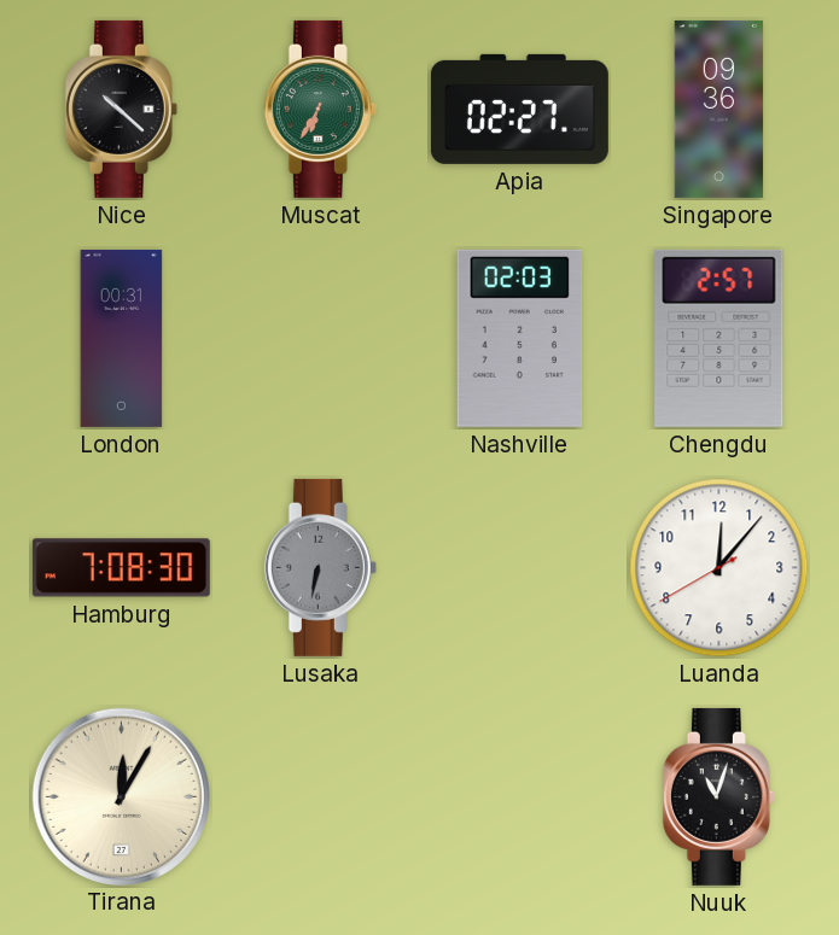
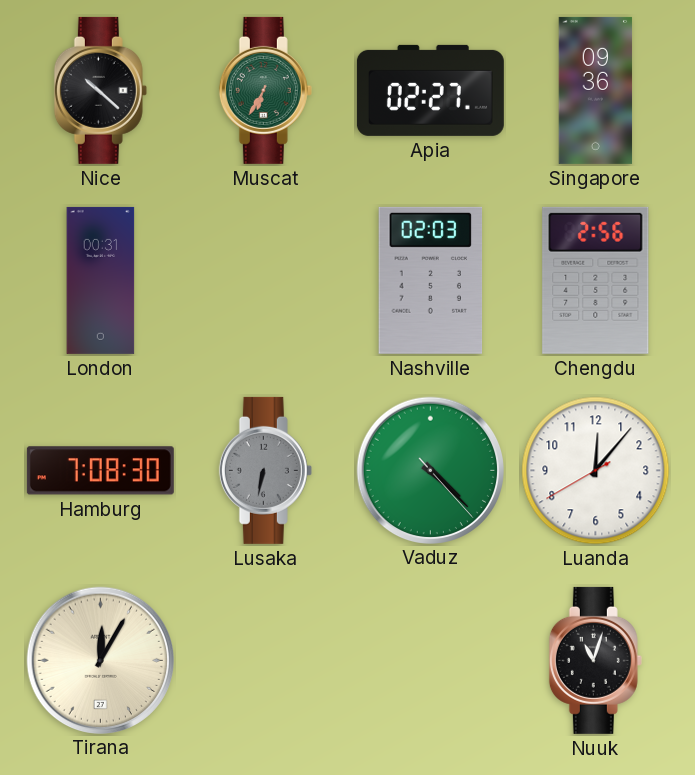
Chengdu: 2:57 -> 2:56
Vaduz: none -> 4:22
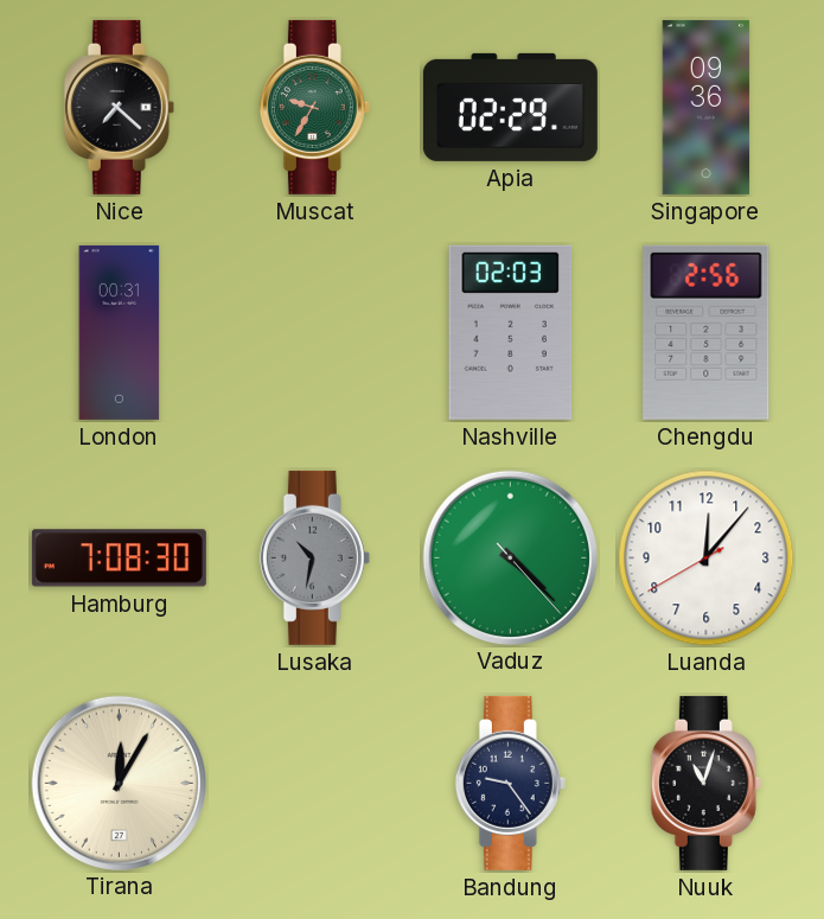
Nice: 10:22 -> 7:22
Muscat: 6:35 -> 9:35
Apia: 02:27 -> 02:29
Lusaka: 6:32 -> 10:32
Bandung: none -> 9:24
